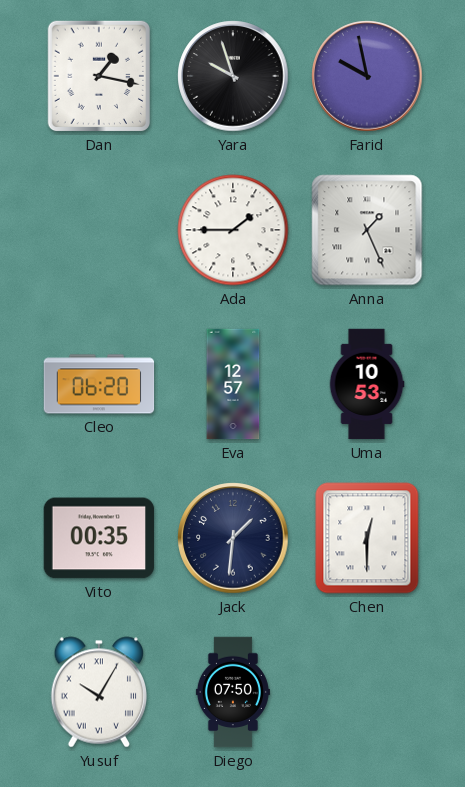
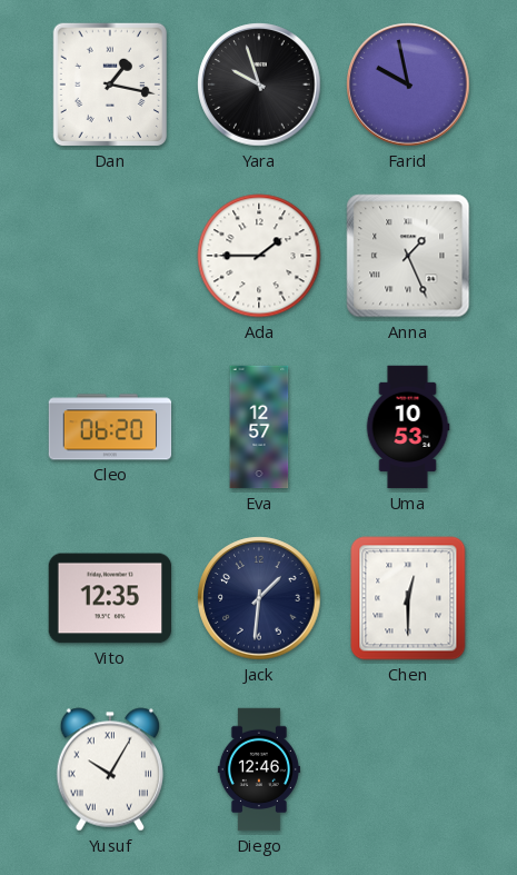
Vito: 00:35 -> 12:35
Diego: 07:50 -> 12:46
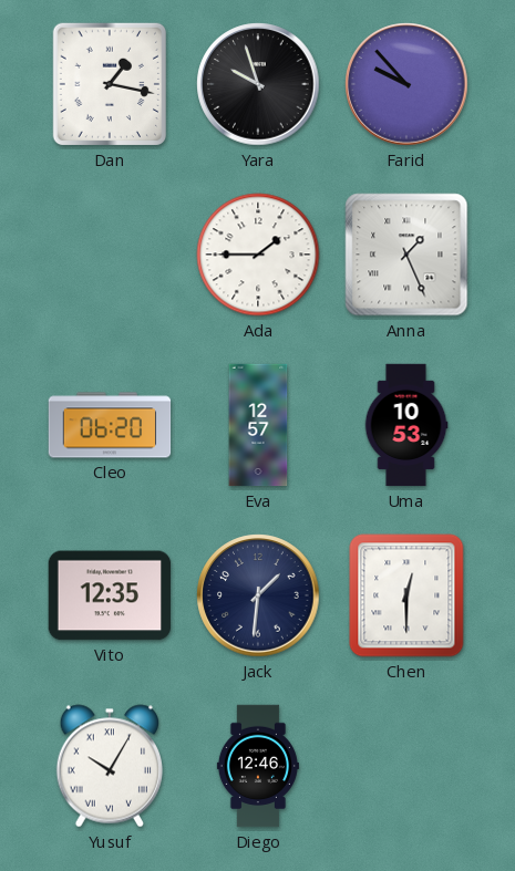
Farid: 9:58 -> 9:53
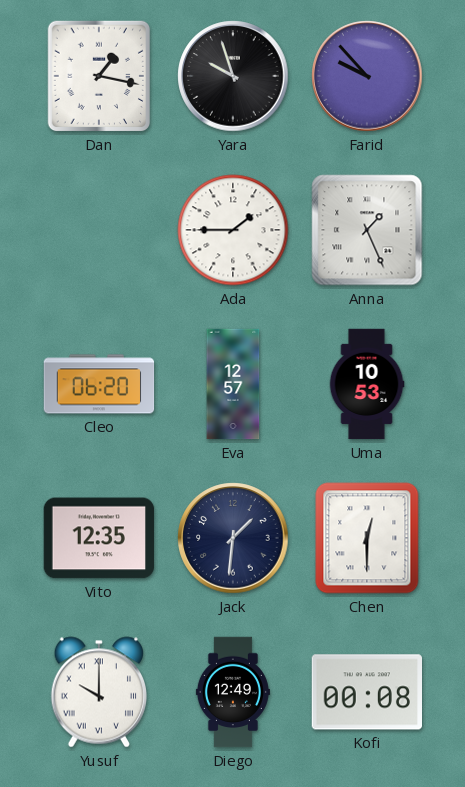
Yusuf: 10:05 -> 10:00
Diego: 12:46 -> 12:49
Kofi: none -> 00:08
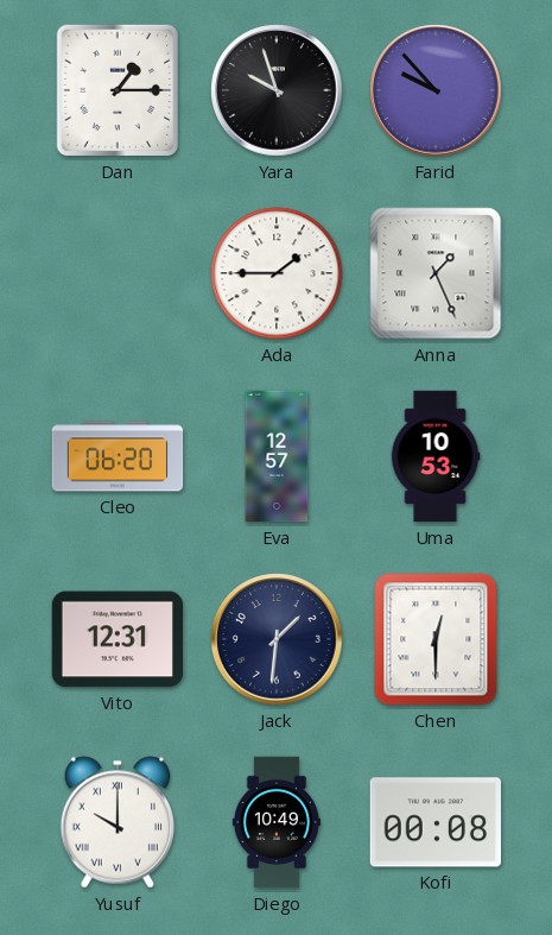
Dan: 1:17 -> 1:15
Vito: 12:35 -> 12:31
Diego: 12:49 -> 10:49
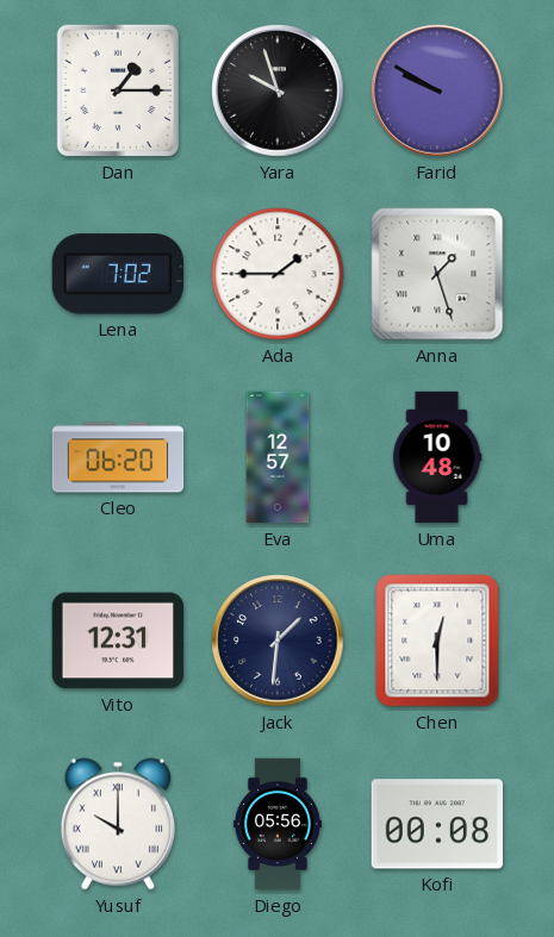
Farid: 9:53 -> 9:50
Lena: none -> 7:02
Anna: 1:26 -> 1:27
Uma: 10:53 -> 10:48
Diego: 10:49 -> 05:56
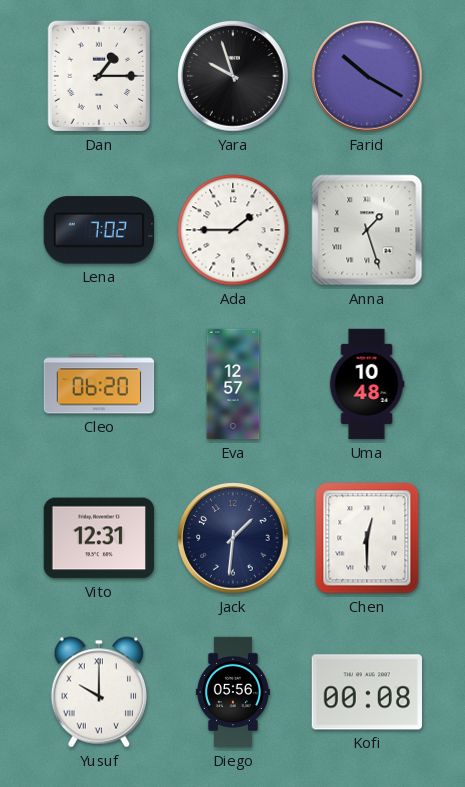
Farid: 9:50 -> 10:20
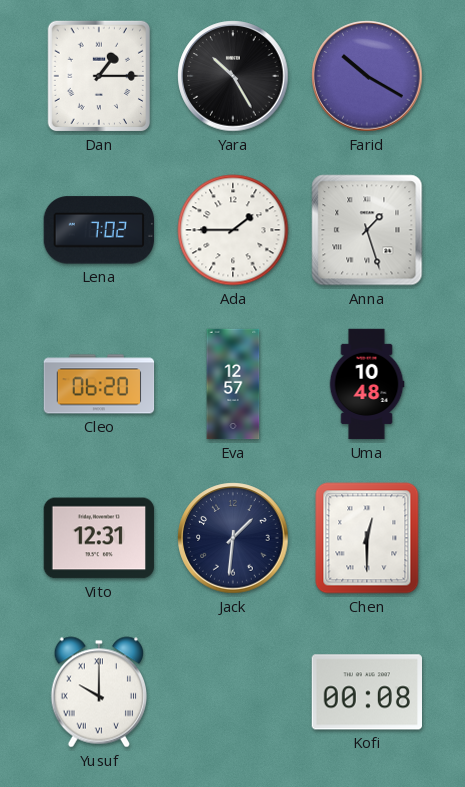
Yara: 9:57 -> 10:25
Diego: 05:56 -> none
